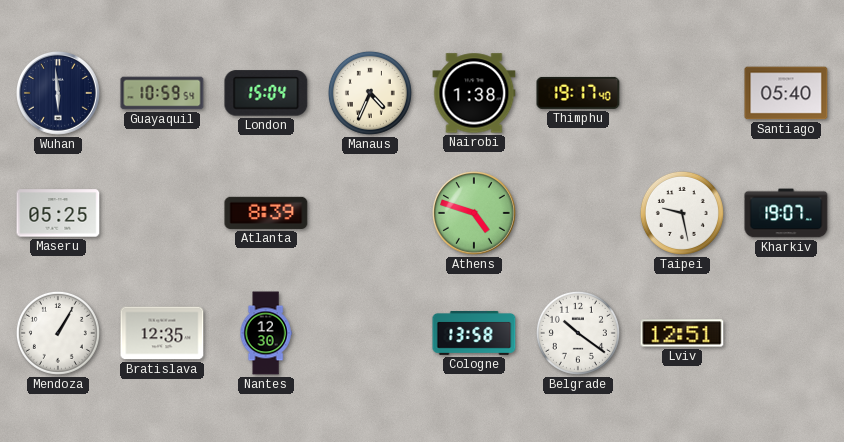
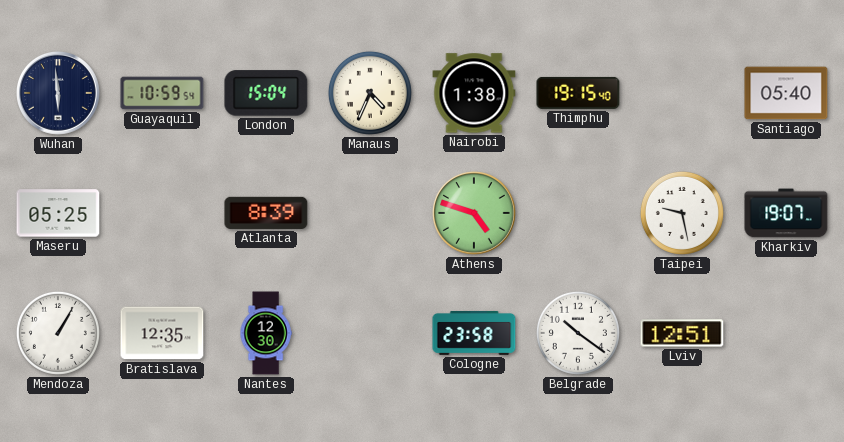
Thimphu: 19:17 -> 19:15
Cologne: 13:58 -> 23:58
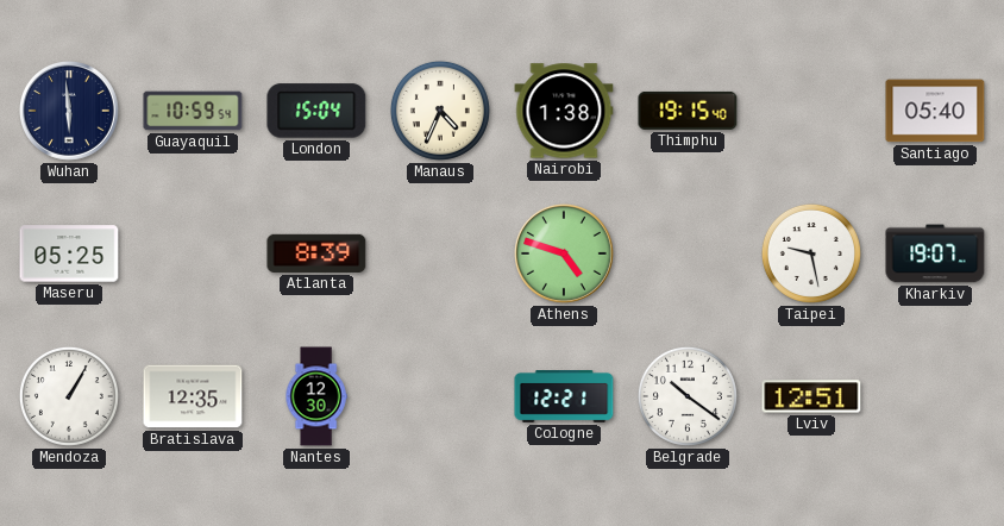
Cologne: 23:58 -> 12:21
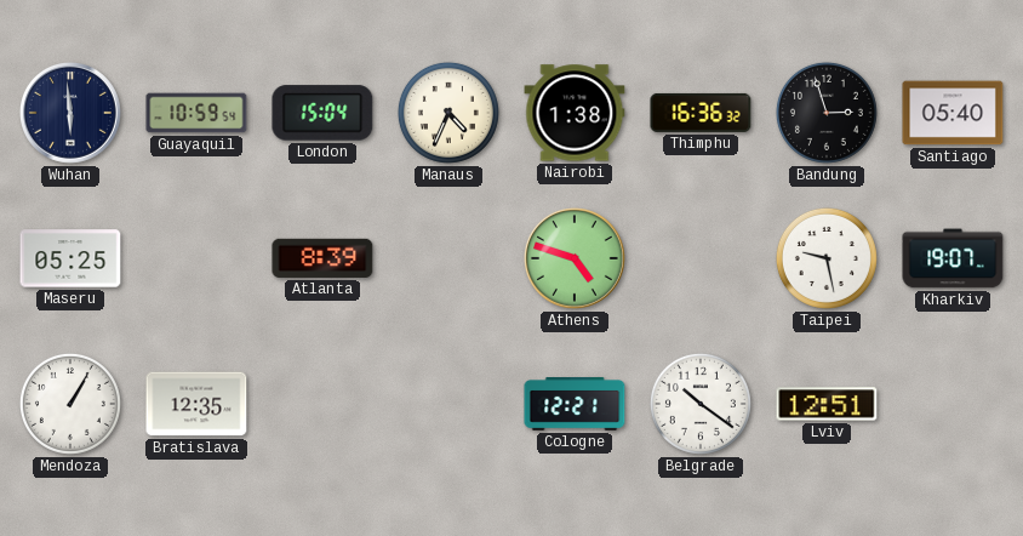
Thimphu: 19:15 -> 16:36
Bandung: none -> 2:57
Nantes: 12:30 -> none
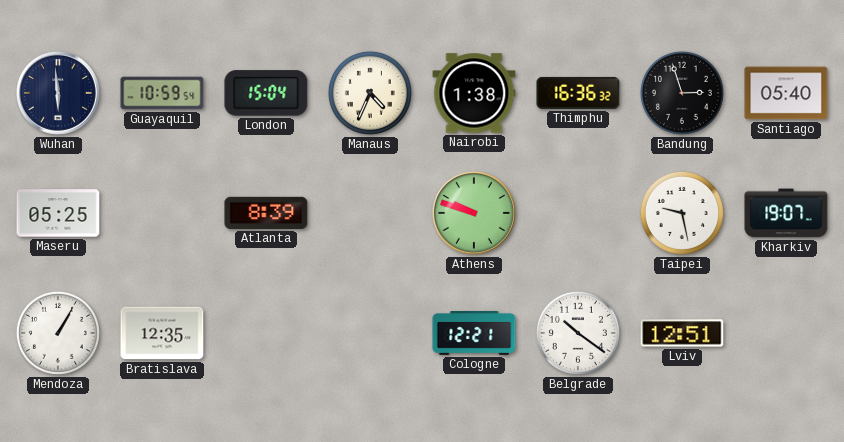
Athens: 4:48 -> 9:48
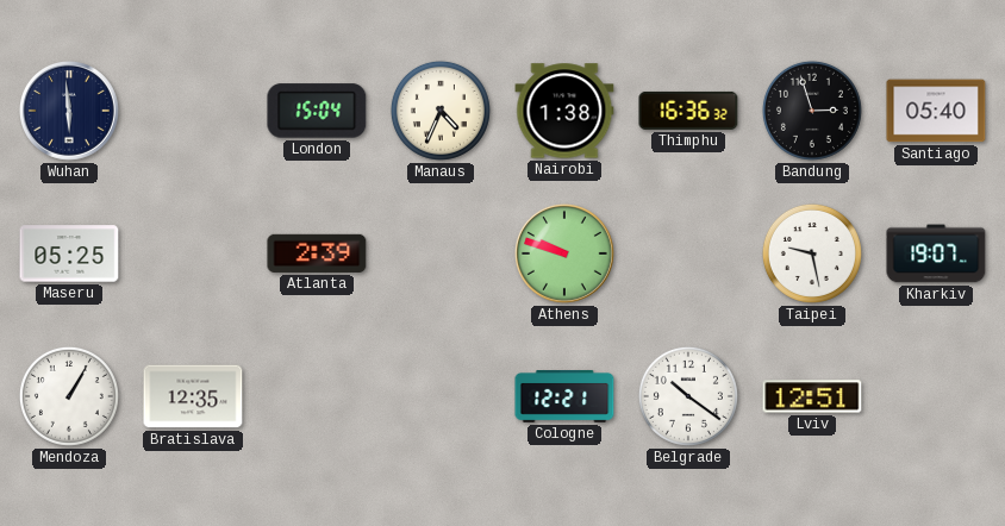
Guayaquil: 10:59 -> none
Atlanta: 8:39 -> 2:39
